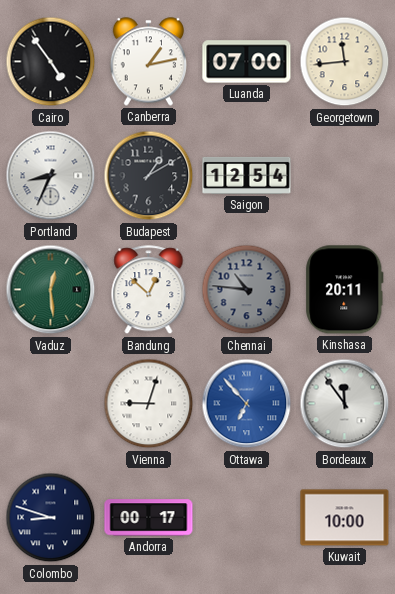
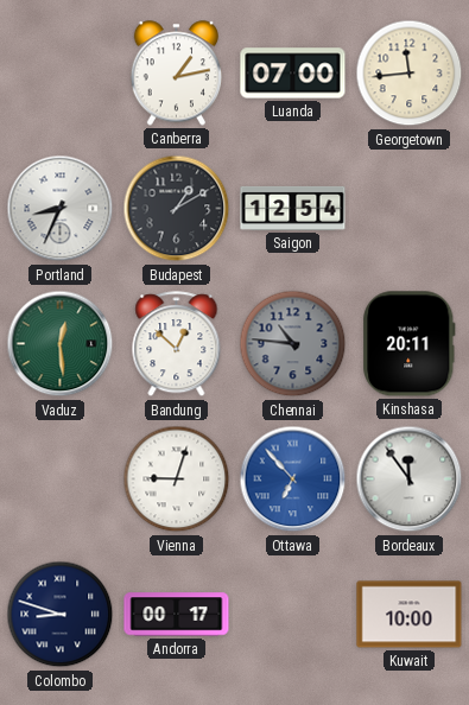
Cairo: 4:54 -> none
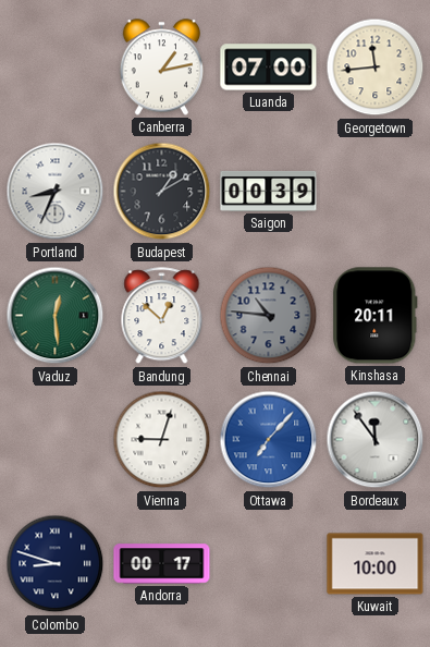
Saigon: 12:54 -> 00:39
Ottawa: 6:53 -> 7:07
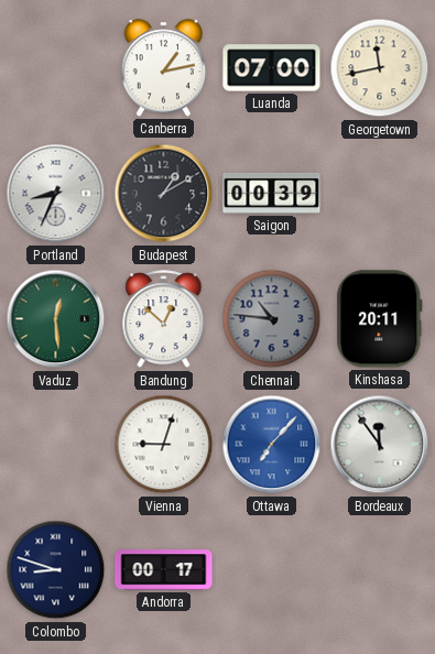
Georgetown: 11:44 -> 11:43
Kuwait: 10:00 -> none
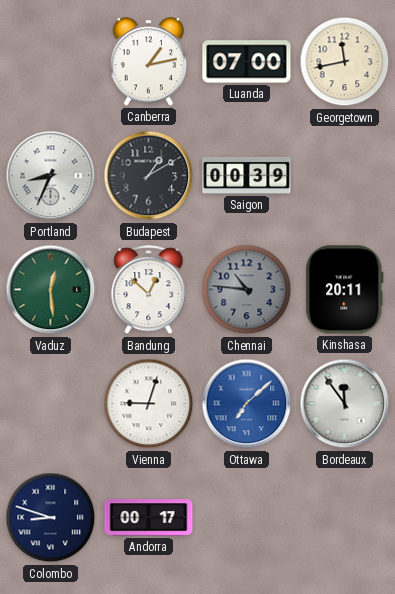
Ottawa: 7:07 -> 7:08
